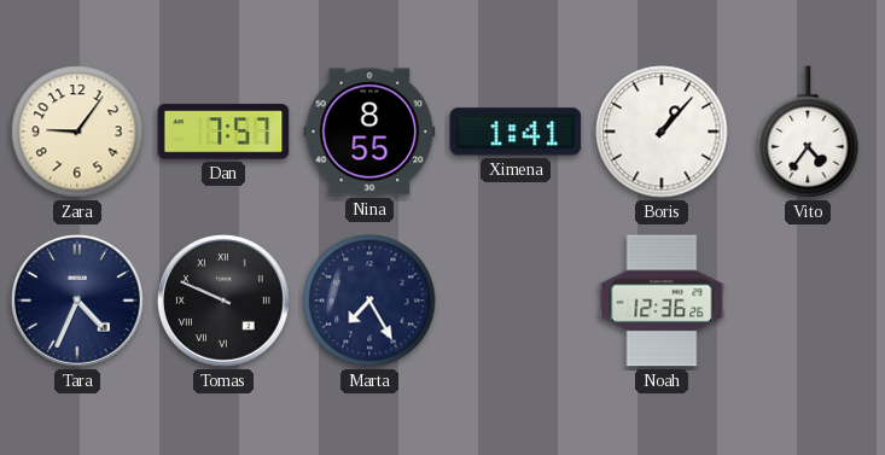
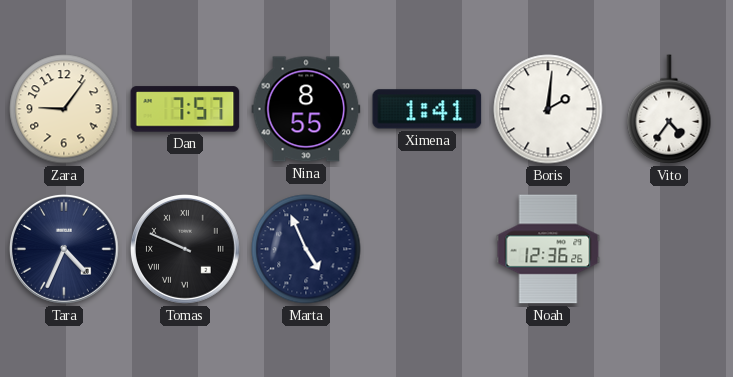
Boris: 1:07 -> 2:01
Marta: 7:25 -> 4:56
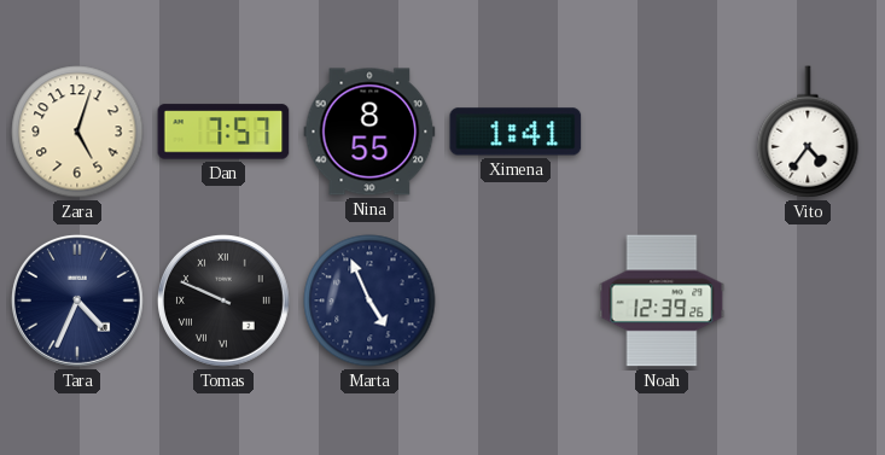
Zara: 9:06 -> 5:03
Boris: 2:01 -> none
Noah: 12:36 -> 12:39
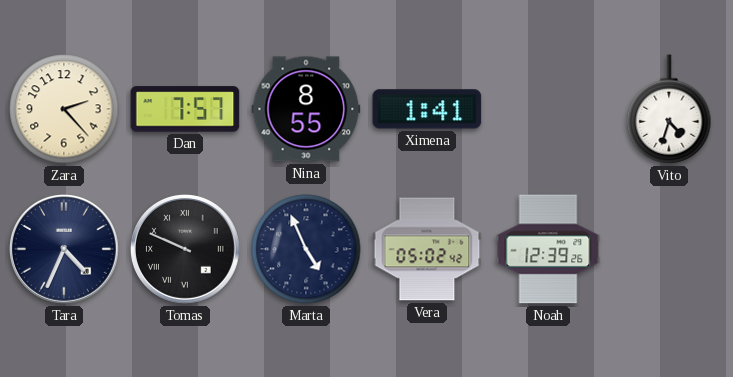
Zara: 5:03 -> 2:23
Vito: 4:36 -> 4:33
Vera: none -> 05:02
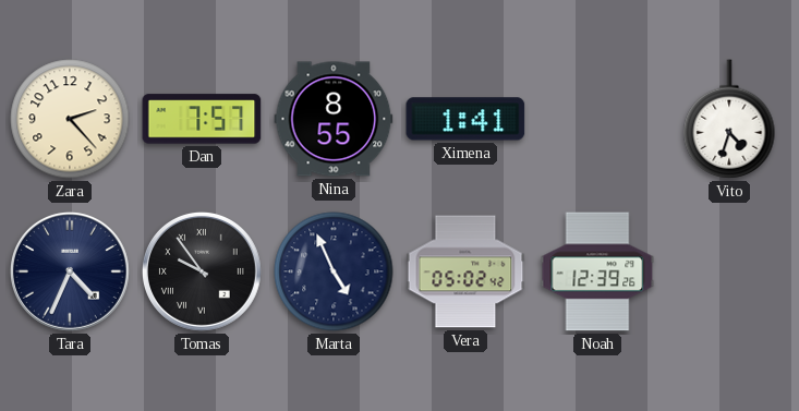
Tomas: 9:49 -> 9:54
